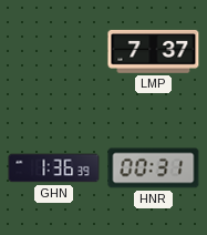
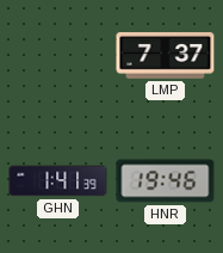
GHN: 1:36 -> 1:41
HNR: 00:31 -> 19:46
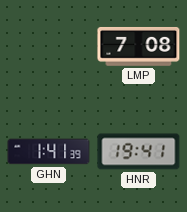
LMP: 7:37 -> 7:08
HNR: 19:46 -> 19:41
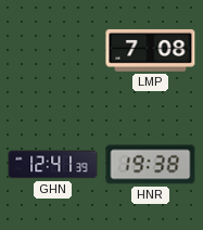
GHN: 1:41 -> 12:41
HNR: 19:41 -> 19:38
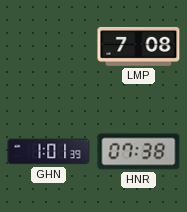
GHN: 12:41 -> 1:01
HNR: 19:38 -> 07:38
